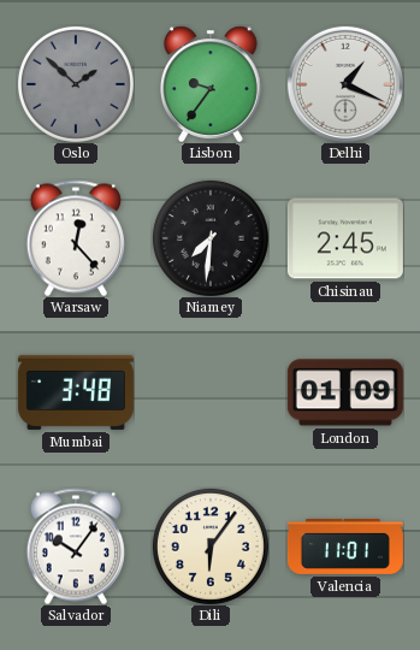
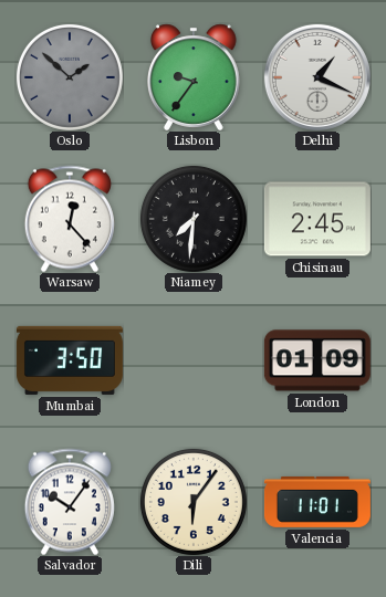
Mumbai: 3:48 -> 3:50
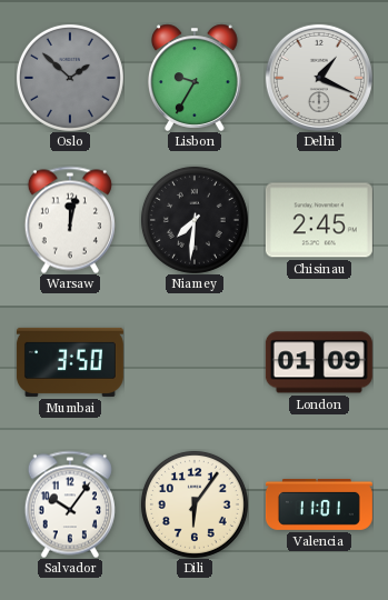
Lisbon: 9:36 -> 9:35
Warsaw: 12:23 -> 12:02
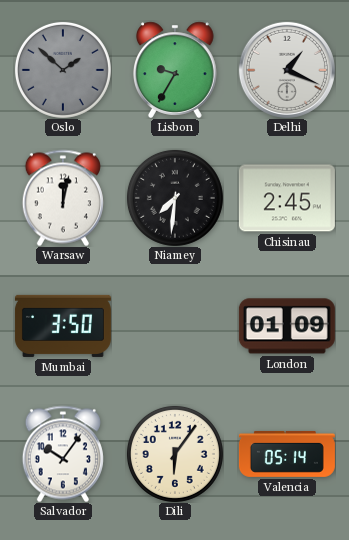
Valencia: 11:01 -> 05:14
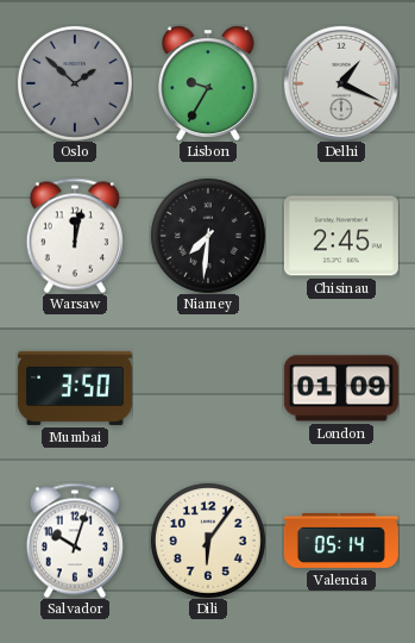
Salvador: 10:06 -> 10:03
